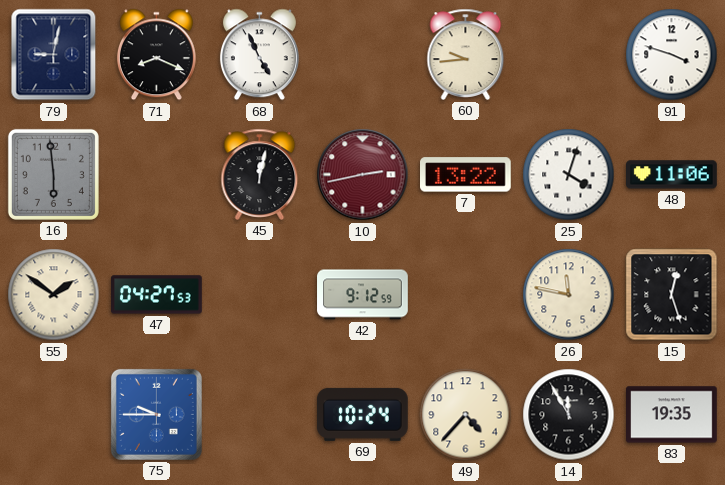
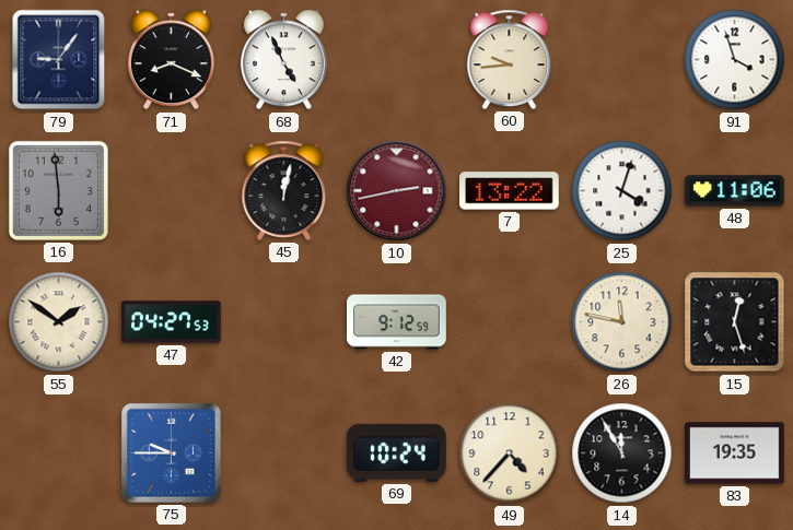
79: 9:02 -> 9:06
91: 3:48 -> 3:57
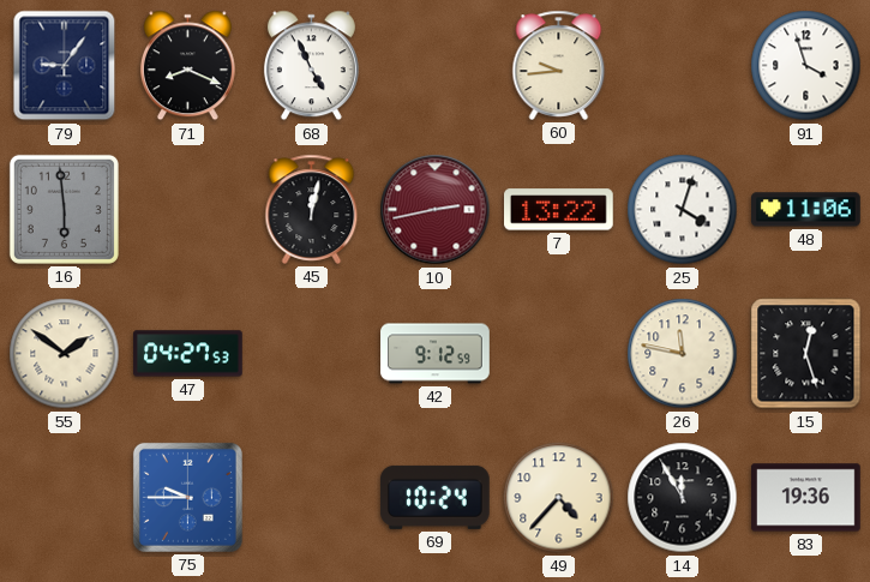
83: 19:35 -> 19:36
